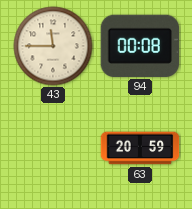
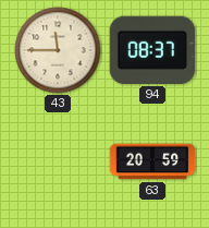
94: 00:08 -> 08:37
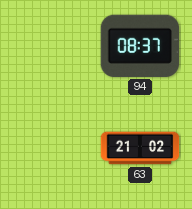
43: 11:45 -> none
63: 20:59 -> 21:02
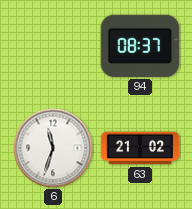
6: none -> 11:33
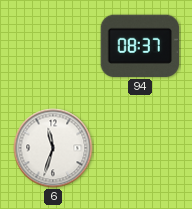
63: 21:02 -> none
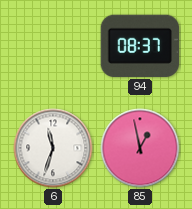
85: none -> 12:58
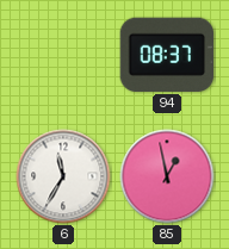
6: 11:33 -> 11:35
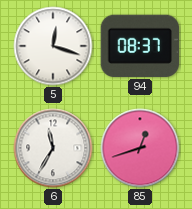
5: none -> 12:18
85: 12:58 -> 12:42
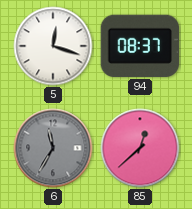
6 dial: white -> grey
85: 12:42 -> 12:38
